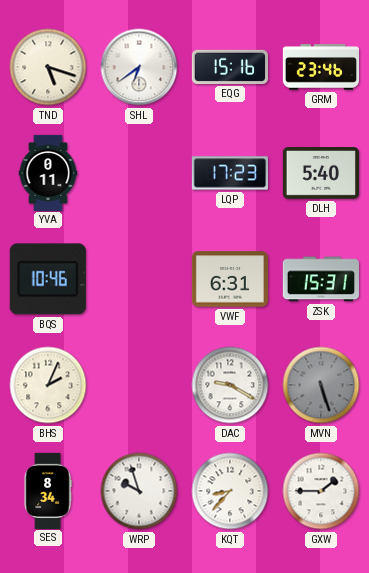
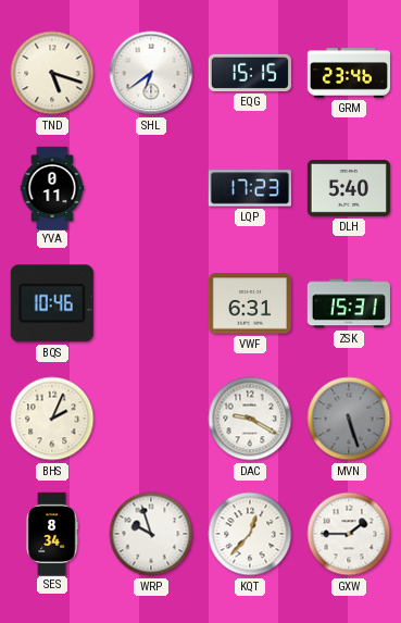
EQG: 15:16 -> 15:15
KQT: 8:37 -> 12:37
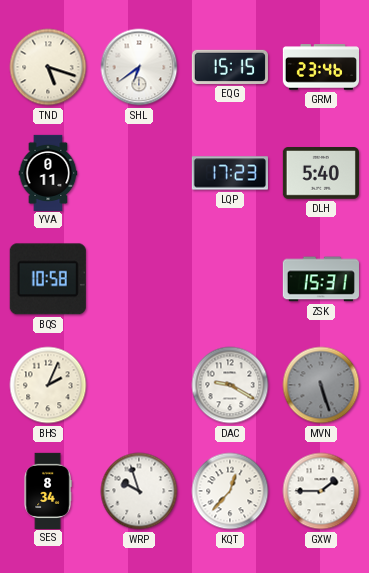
BQS: 10:46 -> 10:58
VWF: 6:31 -> none
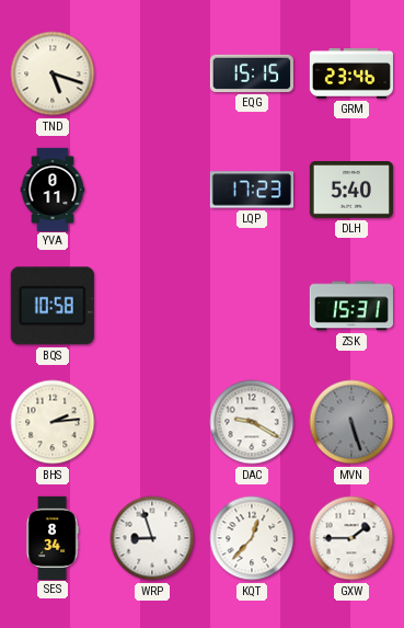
SHL: 6:39 -> none
BHS: 2:04 -> 2:14
WRP: 9:57 -> 8:57
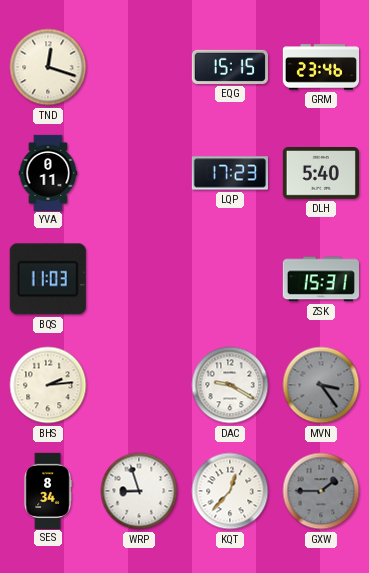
TND: 5:18 -> 12:18
BQS: 10:58 -> 11:03
MVN: 5:27 -> 3:24
GXW dial: white -> grey
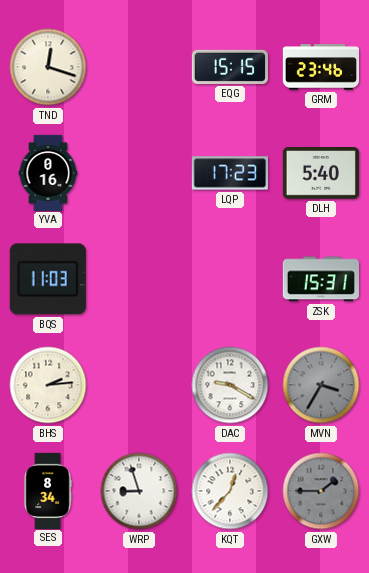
YVA: 0:11 -> 0:16
MVN: 3:24 -> 3:35
